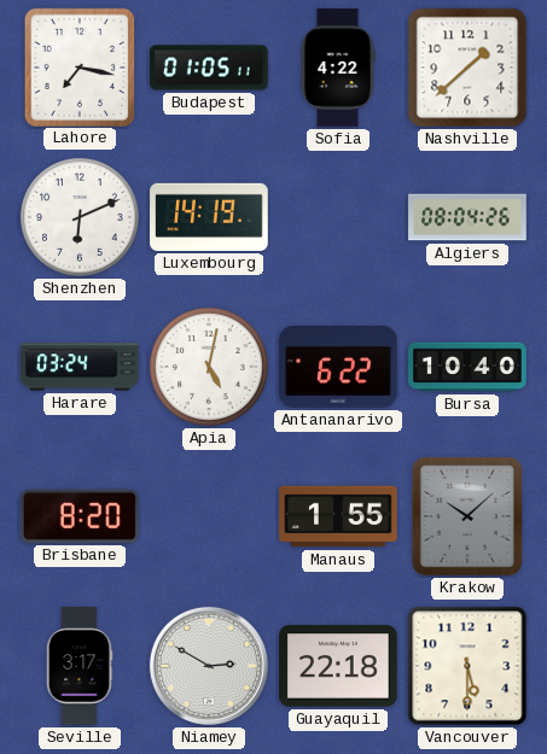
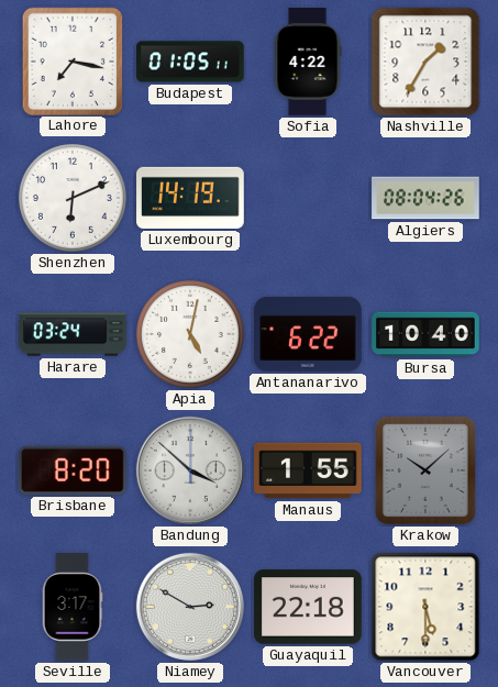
Nashville: 1:38 -> 1:35
Bandung: none -> 3:52
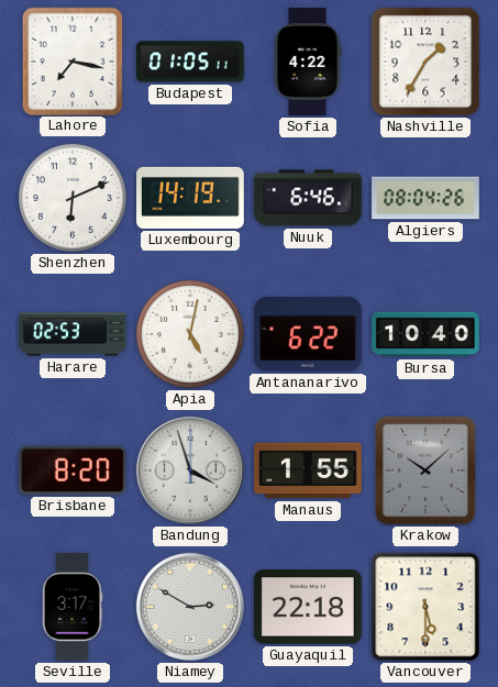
Nuuk: none -> 6:46
Harare: 03:24 -> 02:53
Bandung: 3:52 -> 3:57
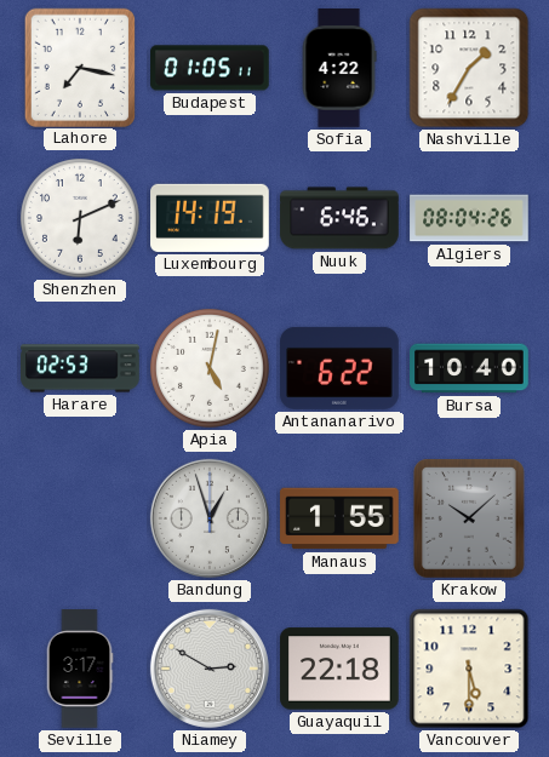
Brisbane: 8:20 -> none
Bandung: 3:57 -> 12:57
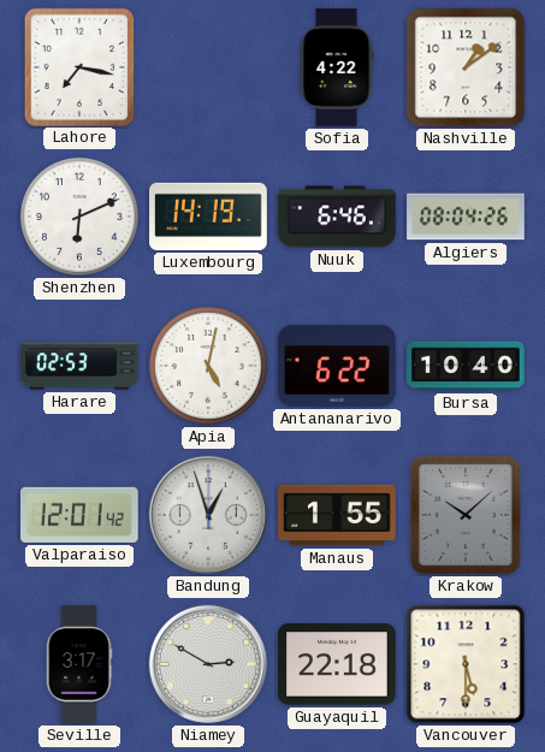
Budapest: 01:05 -> none
Nashville: 1:35 -> 1:09
Valparaiso: none -> 12:01
